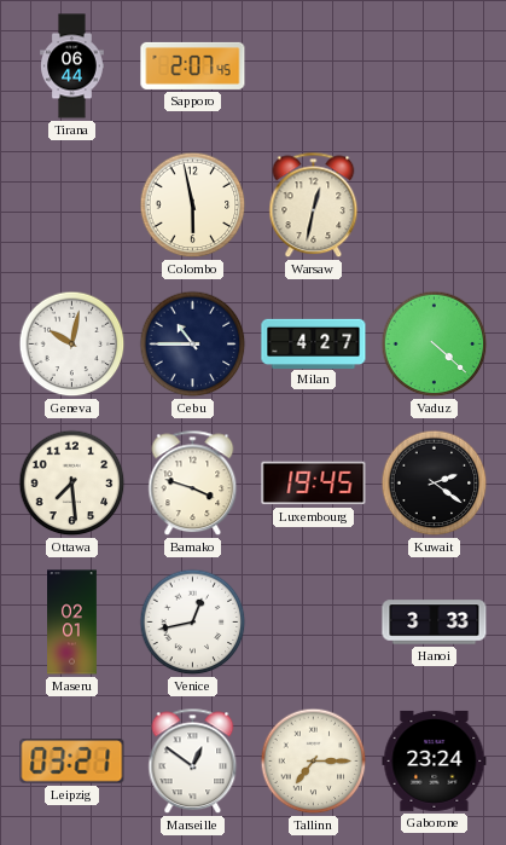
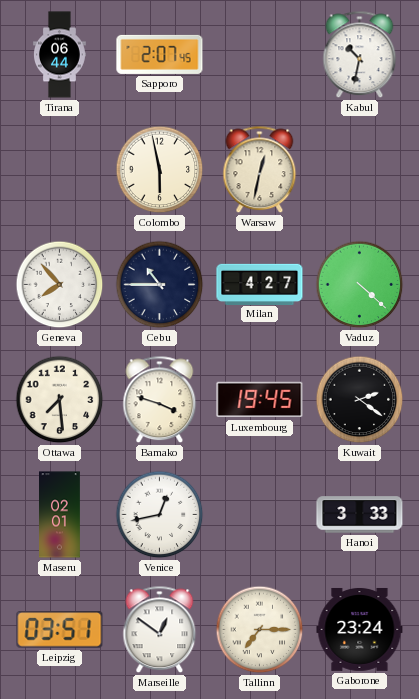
Kabul: none -> 10:32
Geneva: 10:02 -> 7:53
Leipzig: 03:21 -> 03:51
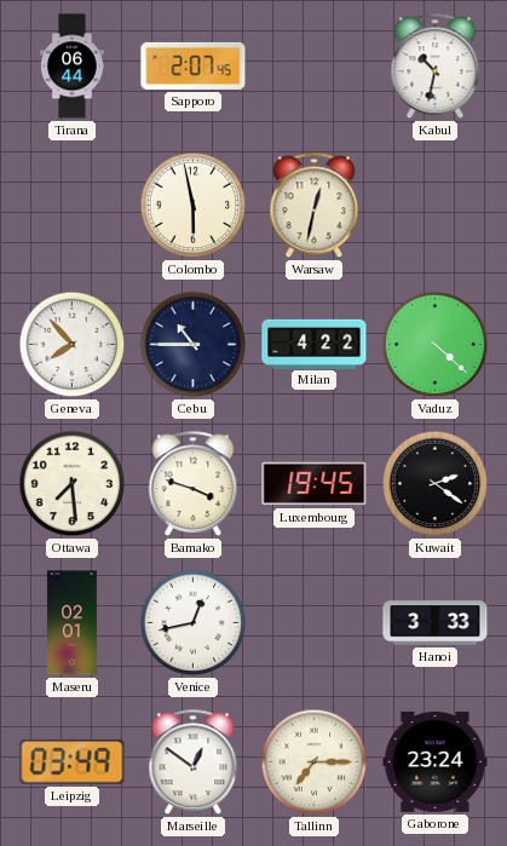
Milan: 4:27 -> 4:22
Leipzig: 03:51 -> 03:49
